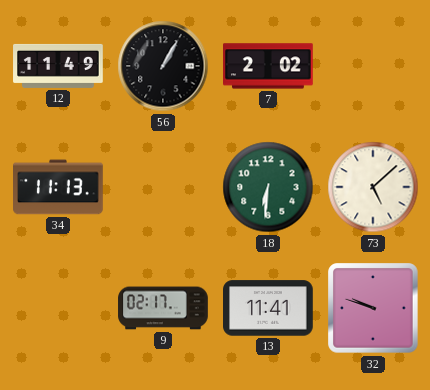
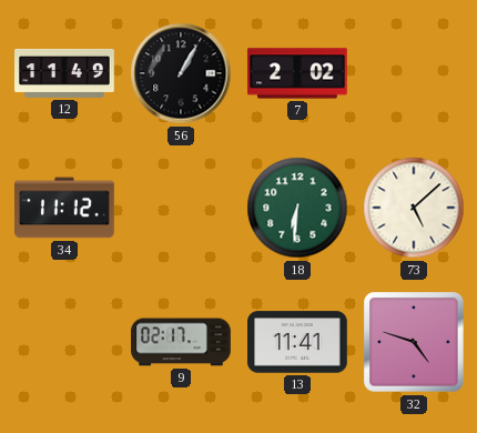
34: 11:13 -> 11:12
32: 9:48 -> 4:48
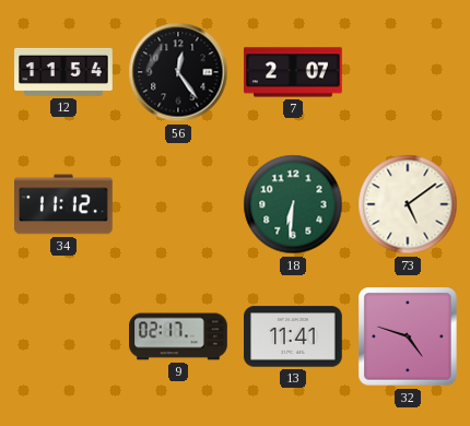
12: 11:49 -> 11:54
56: 1:05 -> 12:24
7: 2:02 -> 2:07
73: 5:08 -> 5:09
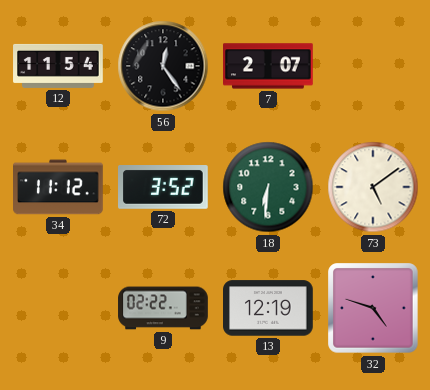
72: none -> 3:52
9: 02:17 -> 02:22
13: 11:41 -> 12:19
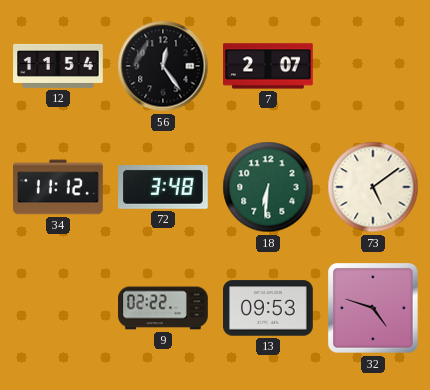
72: 3:52 -> 3:48
13: 12:19 -> 09:53
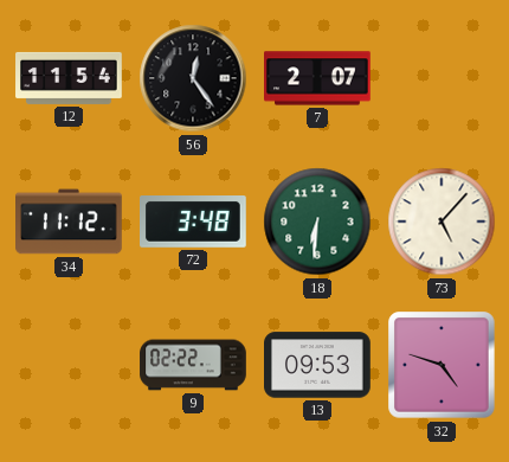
73: 5:09 -> 5:07
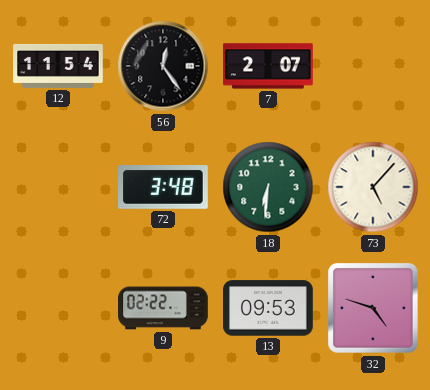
34: 11:12 -> none
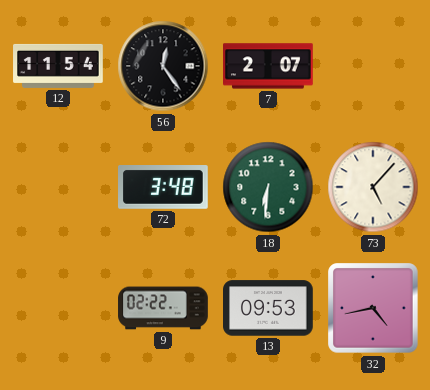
32: 4:48 -> 4:43
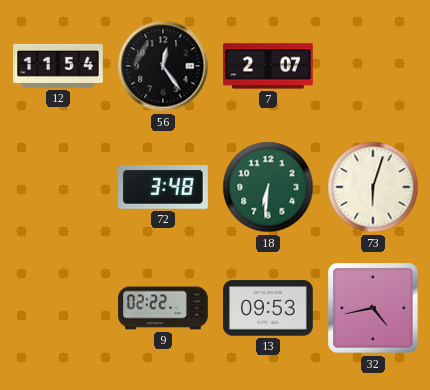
73: 5:07 -> 6:03
